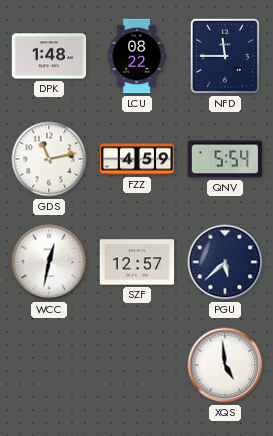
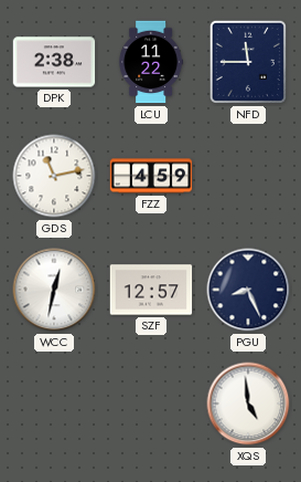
DPK: 1:48 -> 2:38
LCU: 08:22 -> 11:22
QNV: 5:54 -> none
PGU: 5:38 -> 8:26
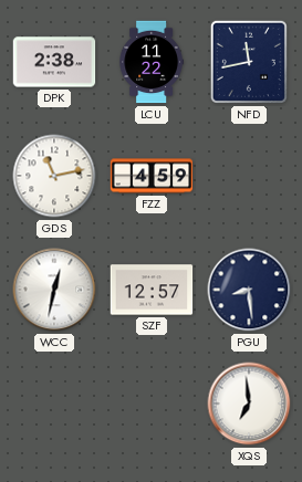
NFD: 11:45 -> 11:43
PGU: 8:26 -> 8:29
XQS: 4:59 -> 6:59
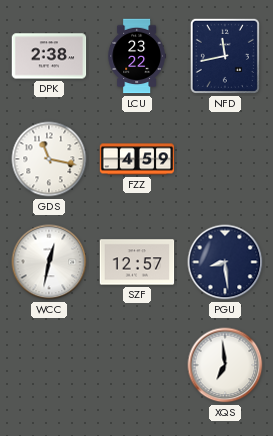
LCU: 11:22 -> 23:22
GDS: 11:13 -> 11:17
